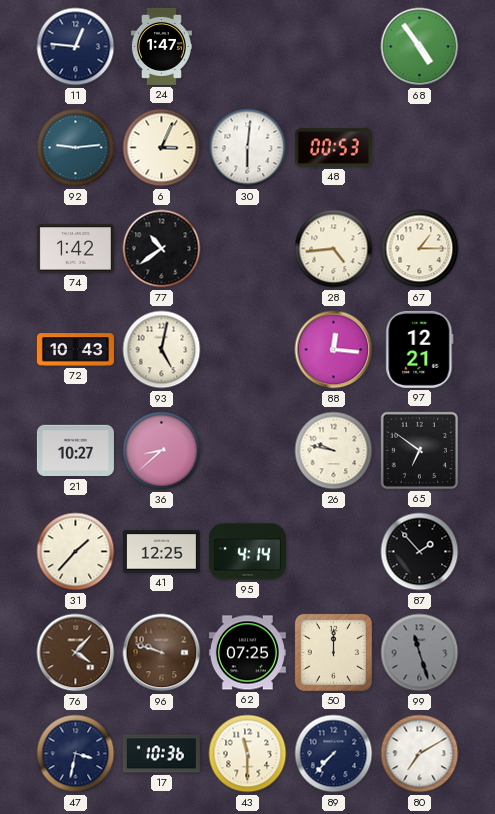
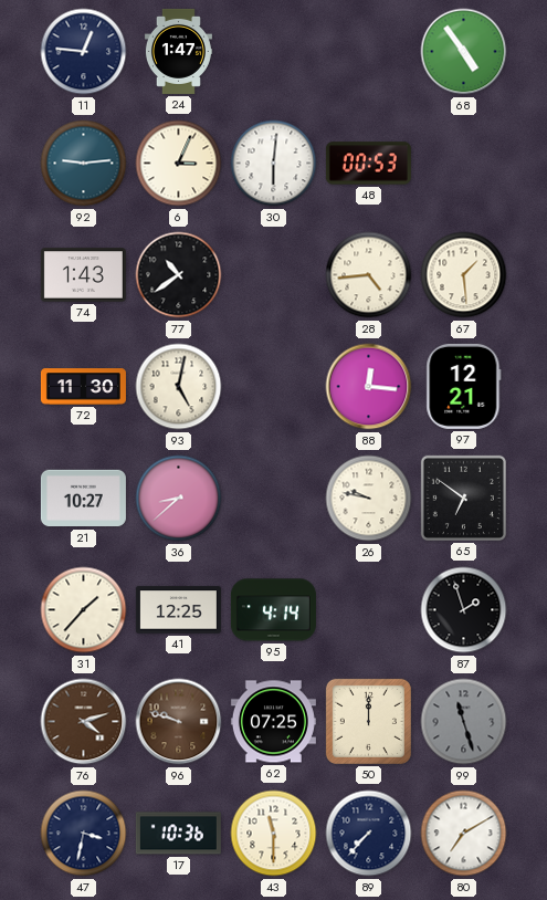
74: 1:42 -> 1:43
67: 1:15 -> 1:29
72: 10:43 -> 11:30
87: 1:53 -> 1:57
76: 4:07 -> 4:12
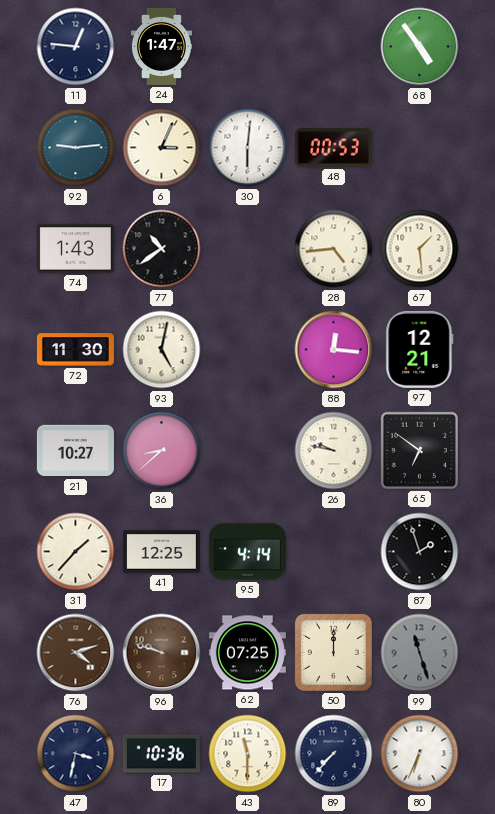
80: 7:10 -> 6:34
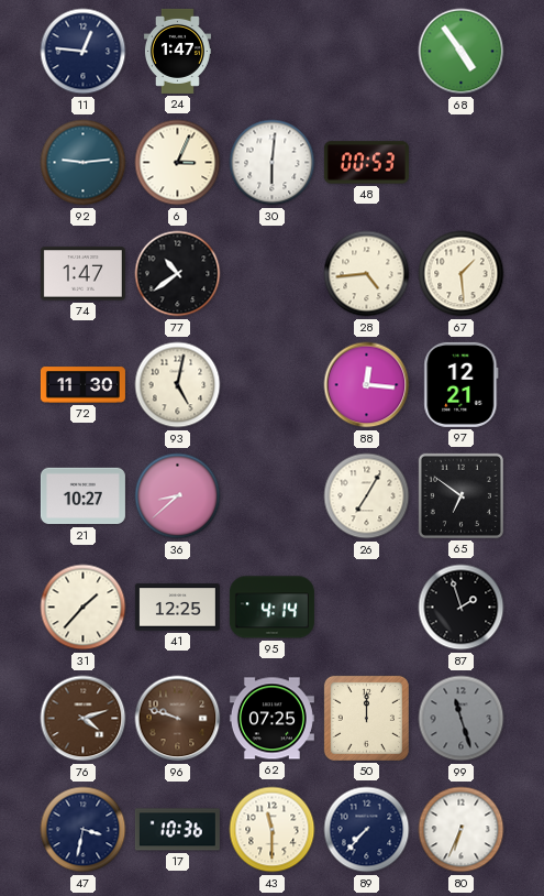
74: 1:43 -> 1:47
26: 9:47 -> 7:05
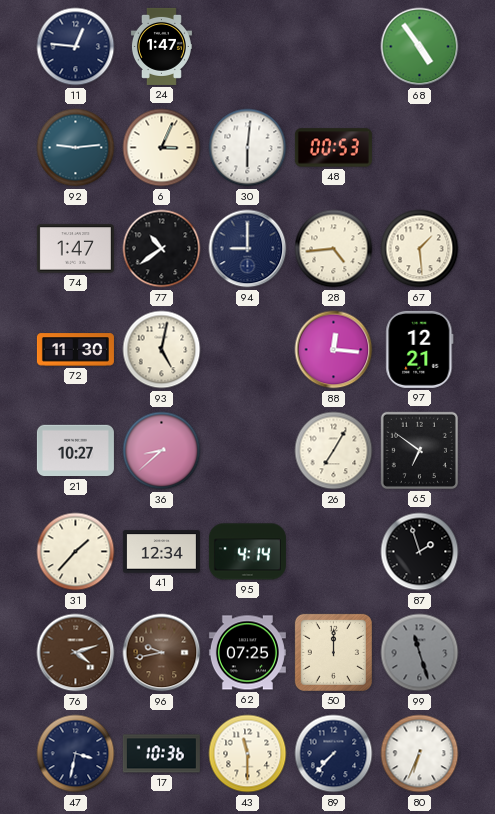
94: none -> 9:00
41: 12:25 -> 12:34
96: 9:48 -> 9:43
